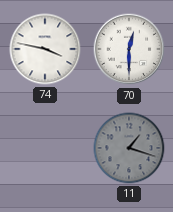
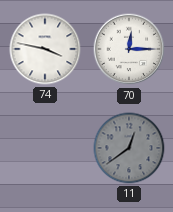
70: 12:30 -> 12:15
11: 1:18 -> 12:39
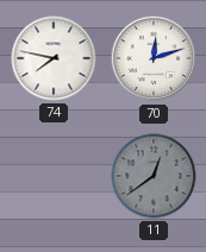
74: 3:47 -> 7:47
70: 12:15 -> 12:12
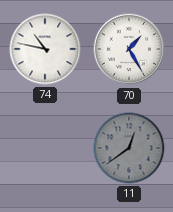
74: 7:47 -> 10:47
70: 12:12 -> 1:25
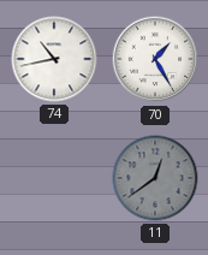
74: 10:47 -> 10:43
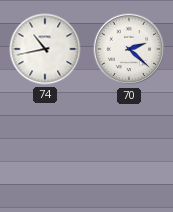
70: 1:25 -> 2:22
11: 12:39 -> none
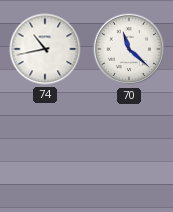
70: 2:22 -> 11:22
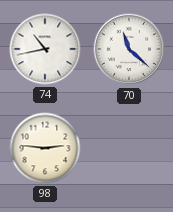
98: none -> 2:46
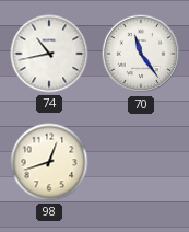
70: 11:22 -> 11:24
98: 2:46 -> 12:42
